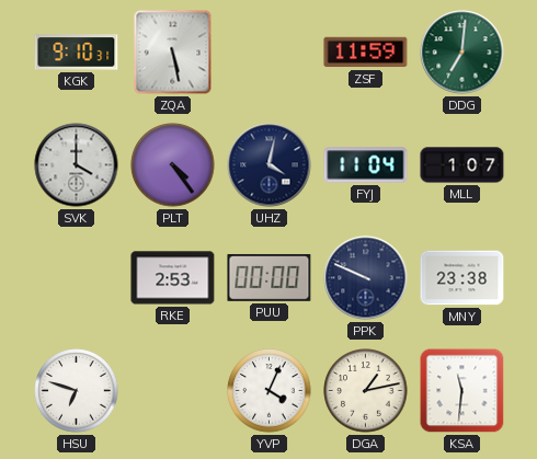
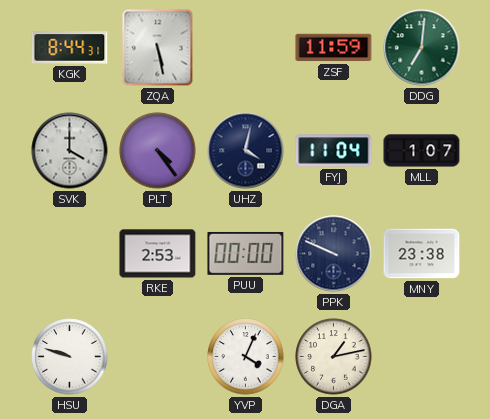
KGK: 9:10 -> 8:44
HSU: 6:48 -> 9:48
KSA: 11:31 -> none
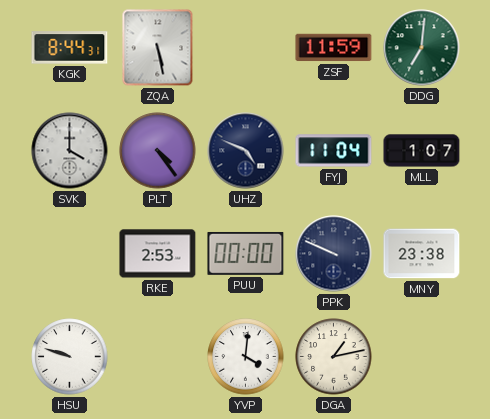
UHZ: 4:02 -> 4:49
YVP: 4:04 -> 4:01
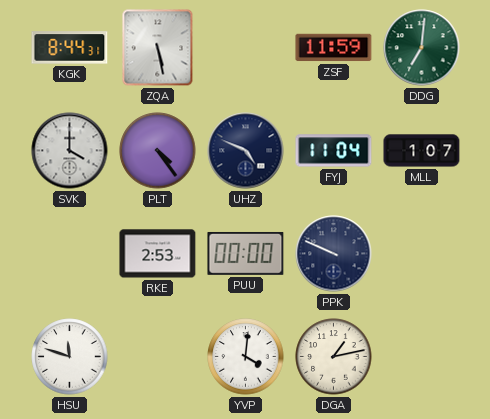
MNY: 23:38 -> none
HSU: 9:48 -> 11:48
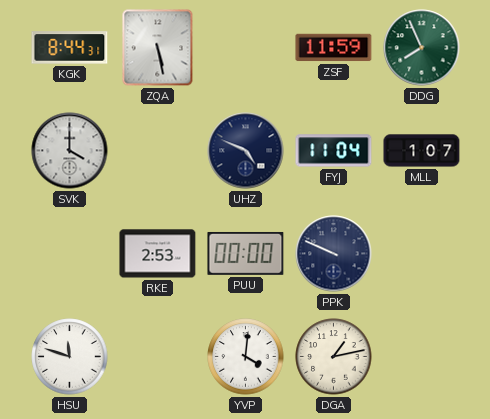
DDG: 7:01 -> 7:56
PLT: 4:24 -> none
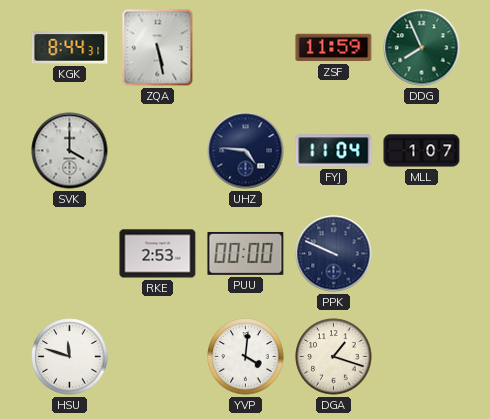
UHZ: 4:49 -> 4:46
DGA: 1:13 -> 1:18
